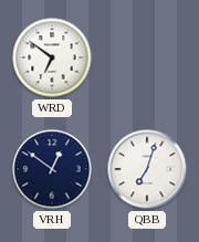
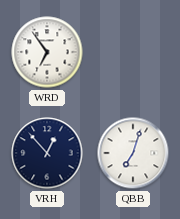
WRD: 6:51 -> 6:54
VRH: 12:51 -> 12:53
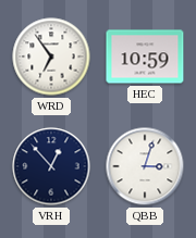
HEC: none -> 10:59
QBB: 7:03 -> 3:03
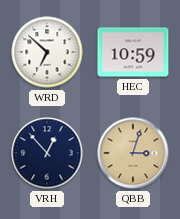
WRD: 6:54 -> 6:52
QBB dial: white -> champagne
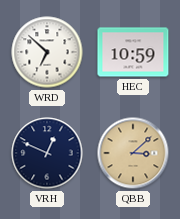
VRH: 12:53 -> 12:49
QBB: 3:03 -> 3:08
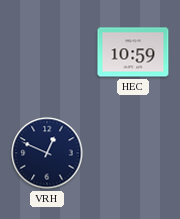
WRD: 6:52 -> none
QBB: 3:08 -> none
